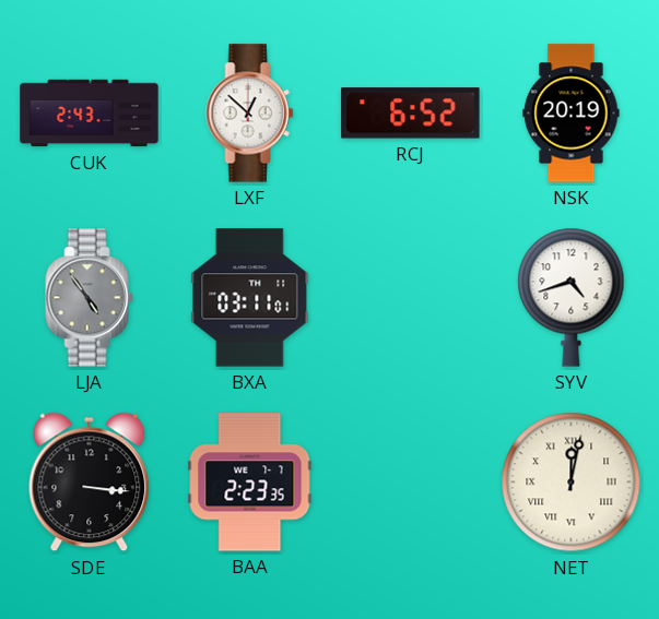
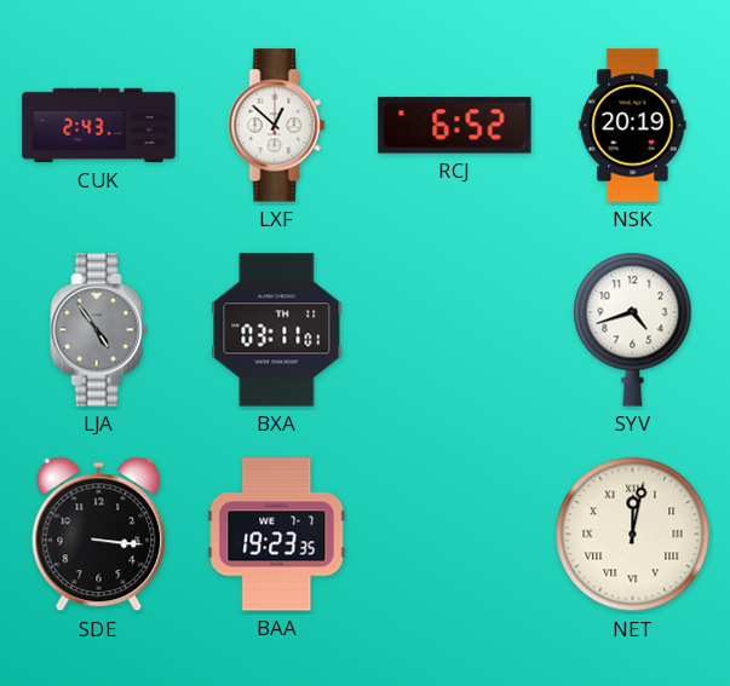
BAA: 2:23 -> 19:23
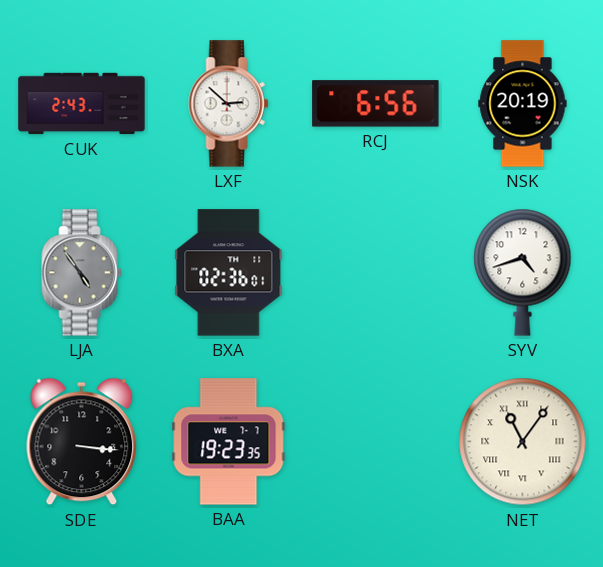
LXF: 12:52 -> 2:52
RCJ: 6:52 -> 6:56
BXA: 03:11 -> 02:36
NET: 12:02 -> 11:06
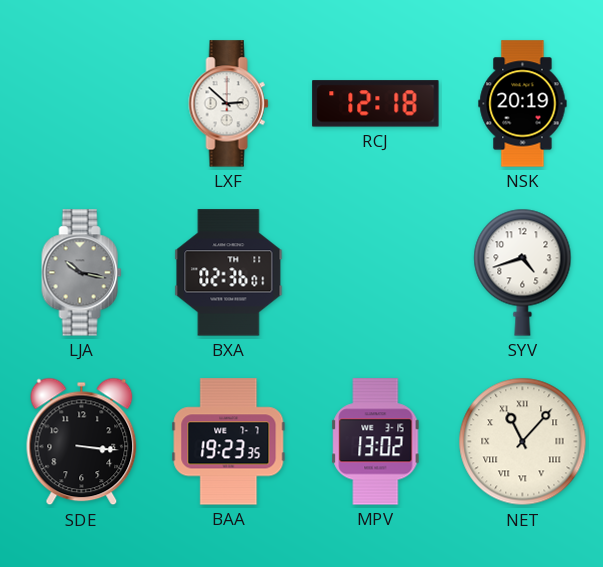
CUK: 2:43 -> none
RCJ: 6:56 -> 12:18
LJA: 4:54 -> 10:17
MPV: none -> 13:02
NET: 11:06 -> 11:07
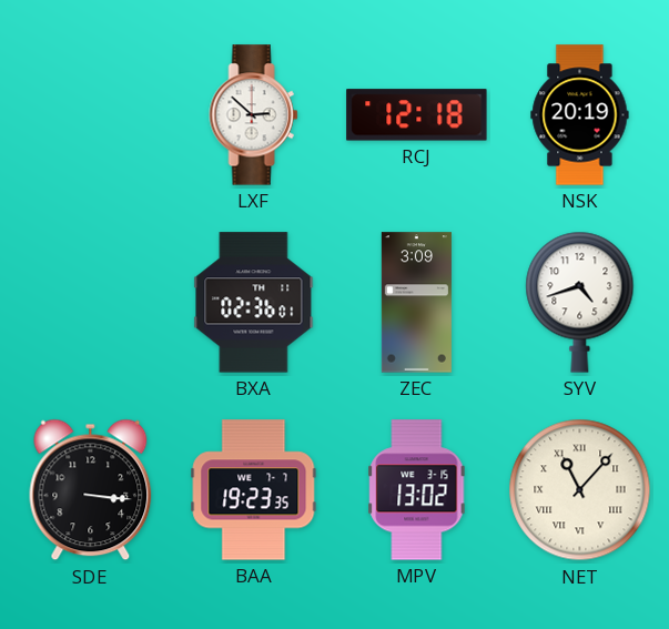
LJA: 10:17 -> none
ZEC: none -> 3:09
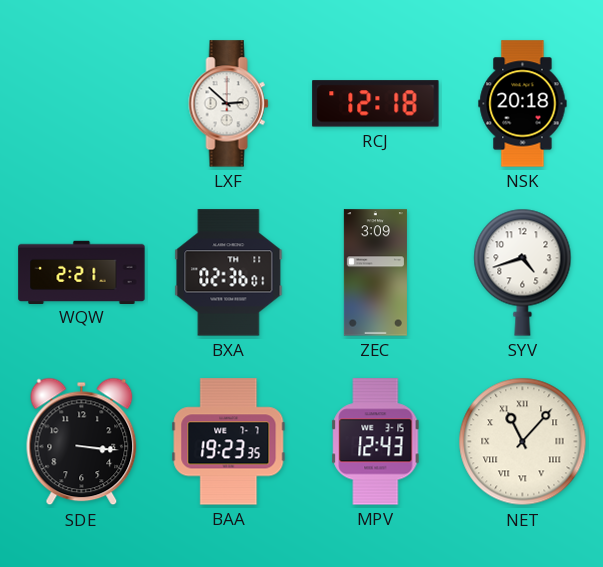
NSK: 20:19 -> 20:18
WQW: none -> 2:21
MPV: 13:02 -> 12:43
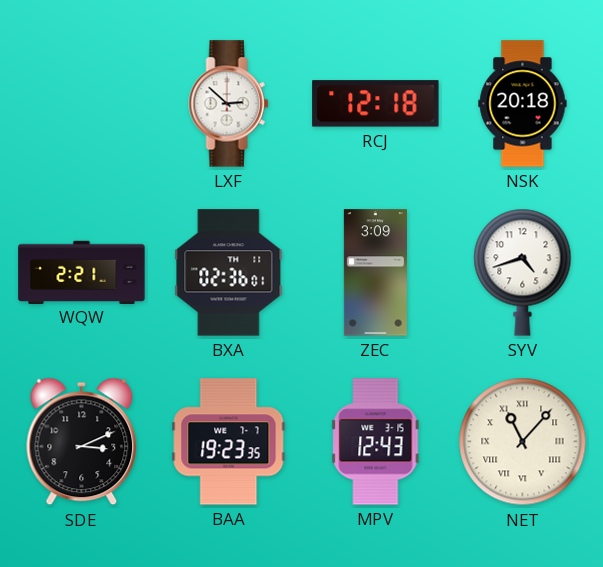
SDE: 3:16 -> 3:11
